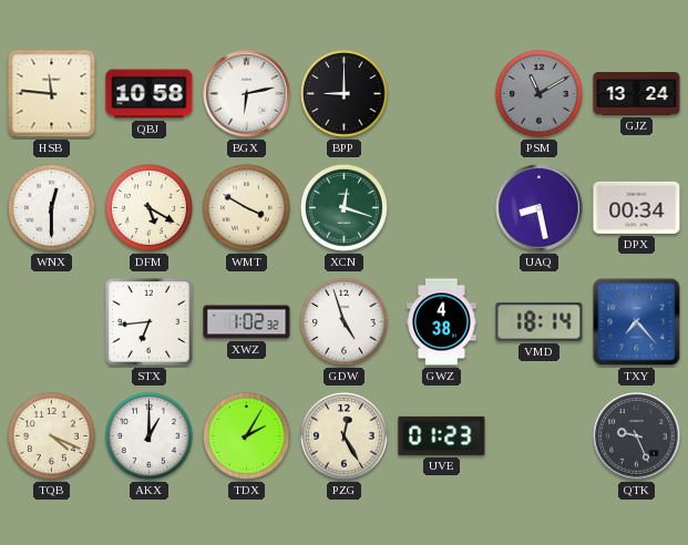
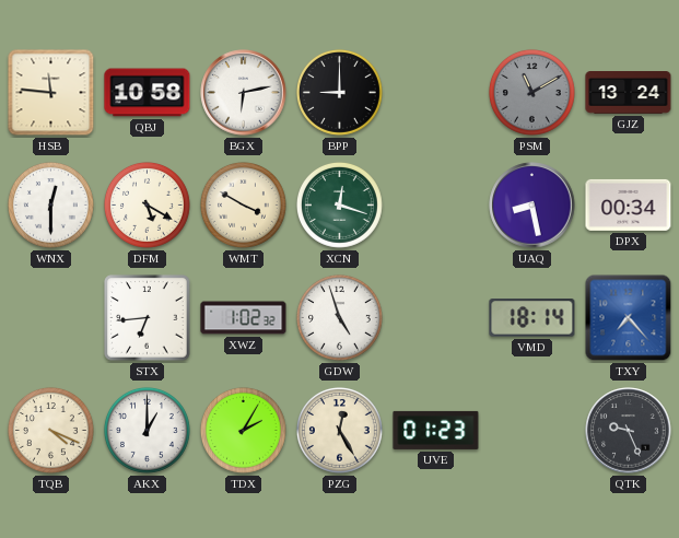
GWZ: 4:38 -> none
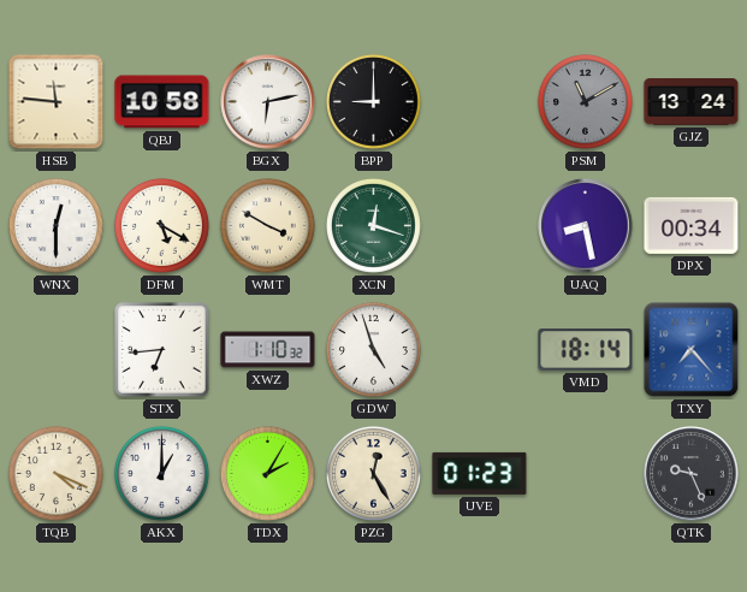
XWZ: 1:02 -> 1:10
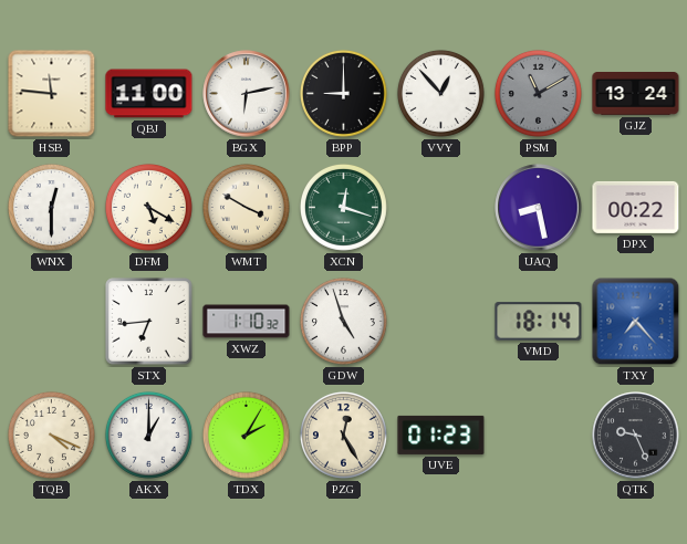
QBJ: 10:58 -> 11:00
VVY: none -> 12:53
DPX: 00:34 -> 00:22
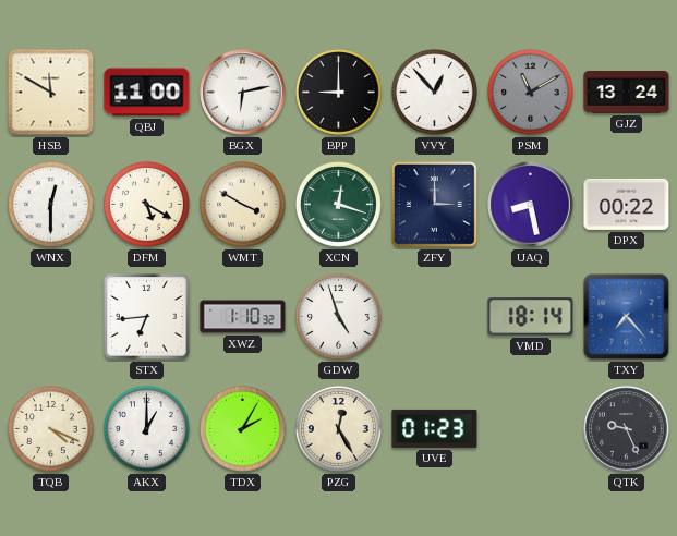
HSB: 11:46 -> 11:50
ZFY: none -> 3:00
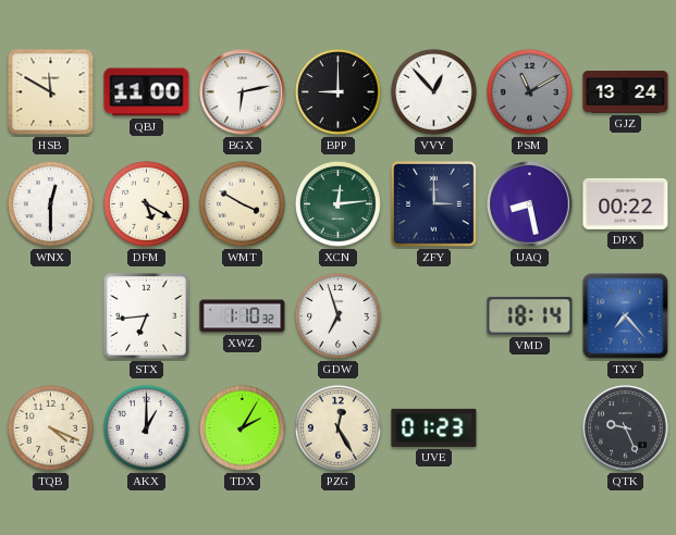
XCN: 12:18 -> 12:14
GDW: 4:57 -> 6:57
